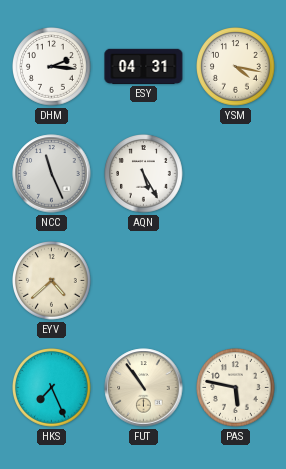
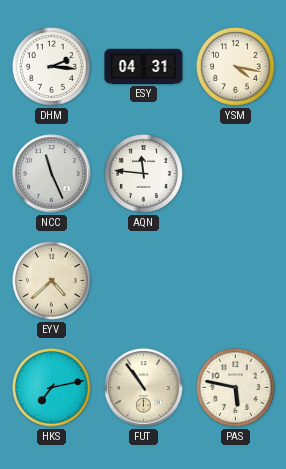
AQN: 5:25 -> 11:46
HKS: 7:26 -> 7:13
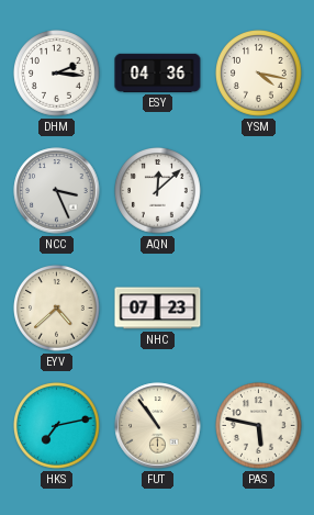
ESY: 04:31 -> 04:36
NCC: 11:26 -> 3:26
AQN: 11:46 -> 12:08
NHC: none -> 07:23
